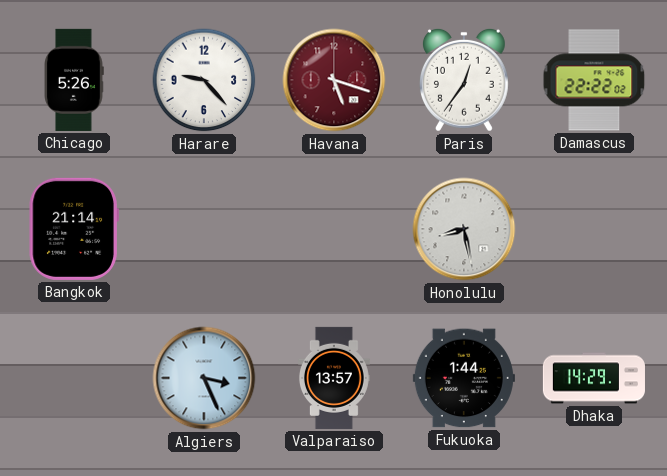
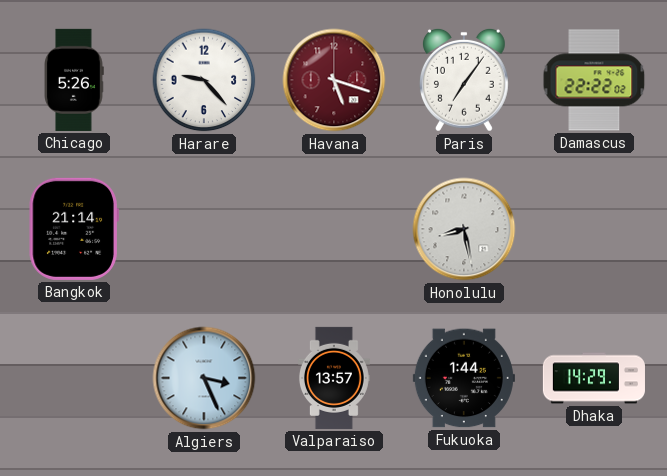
Paris: 12:36 -> 7:06
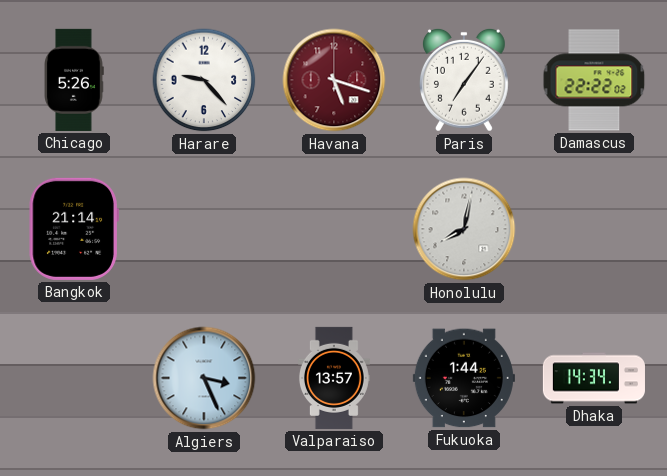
Honolulu: 8:28 -> 8:02
Dhaka: 14:29 -> 14:34
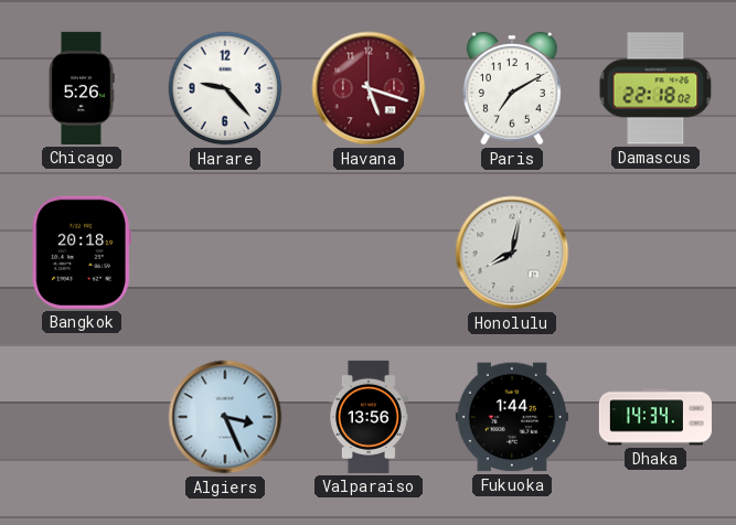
Paris: 7:06 -> 7:10
Damascus: 22:22 -> 22:18
Bangkok: 21:14 -> 20:18
Valparaiso: 13:57 -> 13:56
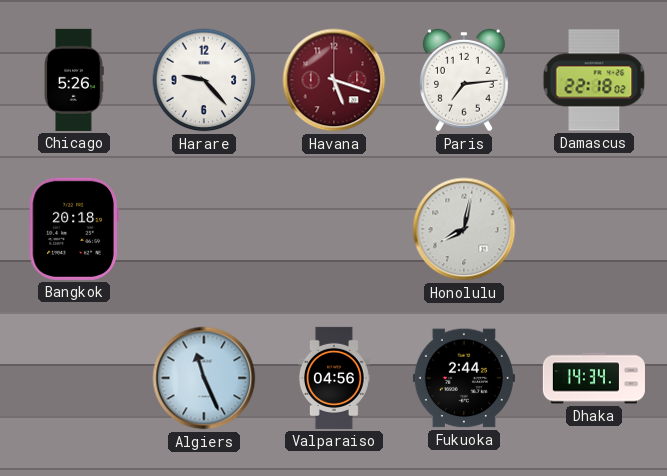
Paris: 7:10 -> 7:14
Algiers: 3:26 -> 11:26
Valparaiso: 13:56 -> 04:56
Fukuoka: 1:44 -> 2:44
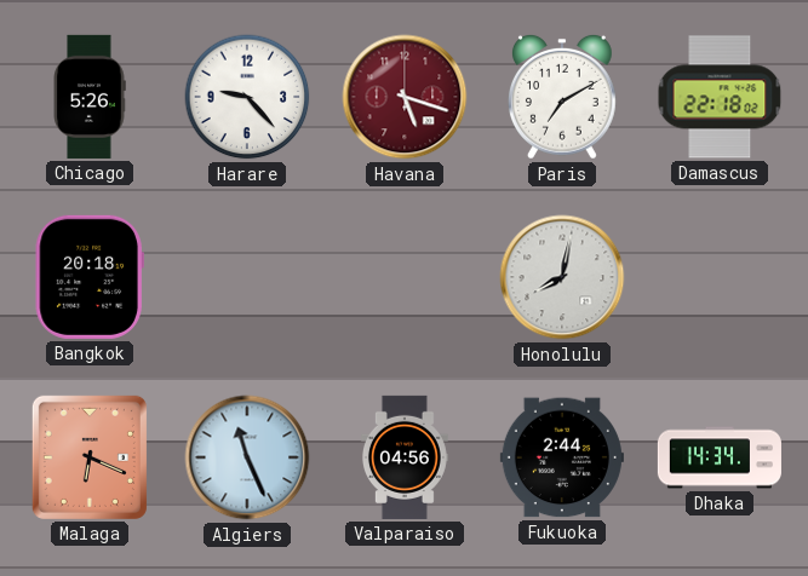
Paris: 7:14 -> 7:10
Malaga: none -> 6:19
